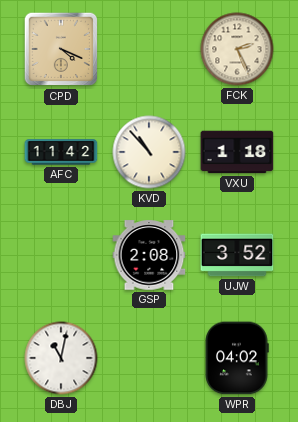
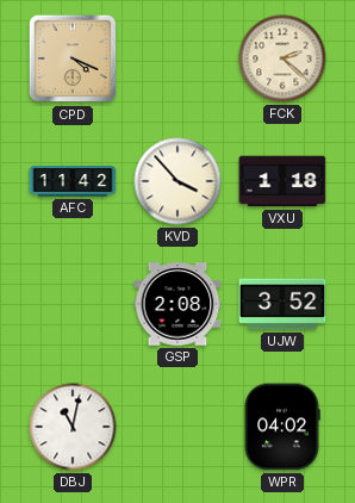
FCK: 2:26 -> 2:22
KVD: 10:53 -> 3:53
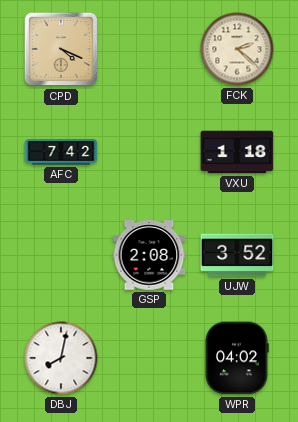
AFC: 11:42 -> 7:42
KVD: 3:53 -> none
DBJ: 11:02 -> 8:02
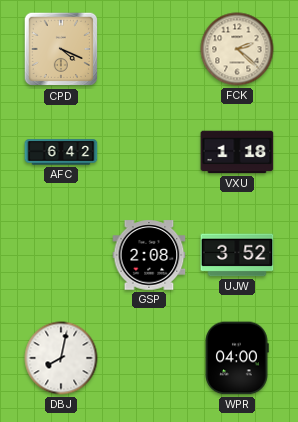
AFC: 7:42 -> 6:42
WPR: 04:02 -> 04:00
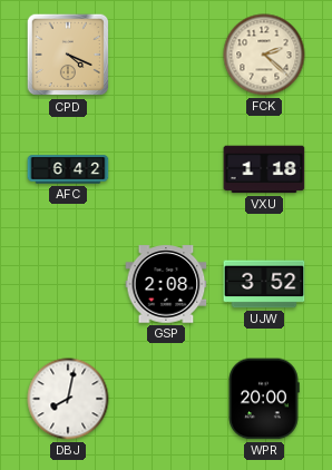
WPR: 04:00 -> 20:00
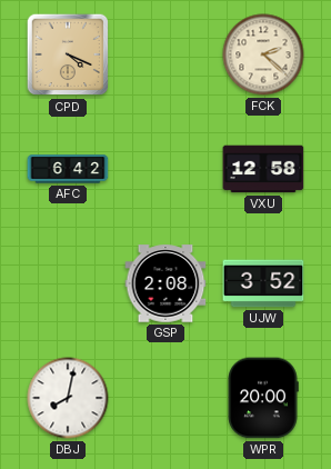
VXU: 1:18 -> 12:58
